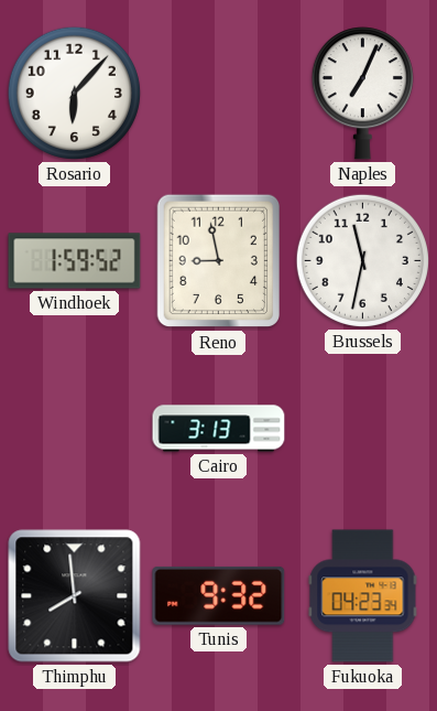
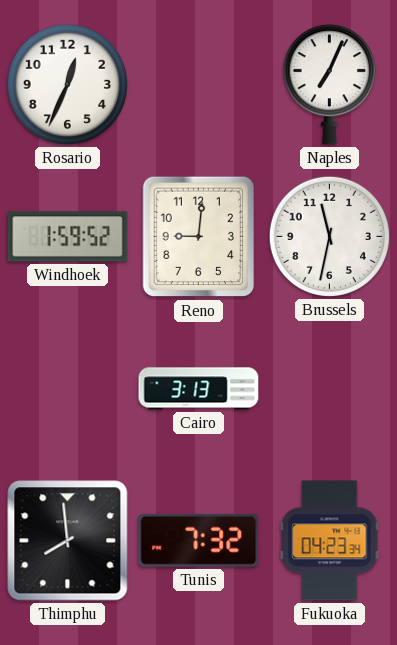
Rosario: 6:07 -> 12:34
Reno: 8:58 -> 9:01
Tunis: 9:32 -> 7:32
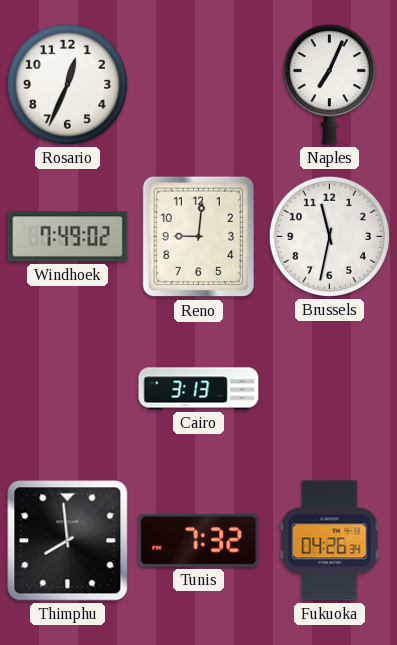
Windhoek: 1:59 -> 7:49
Fukuoka: 04:23 -> 04:26
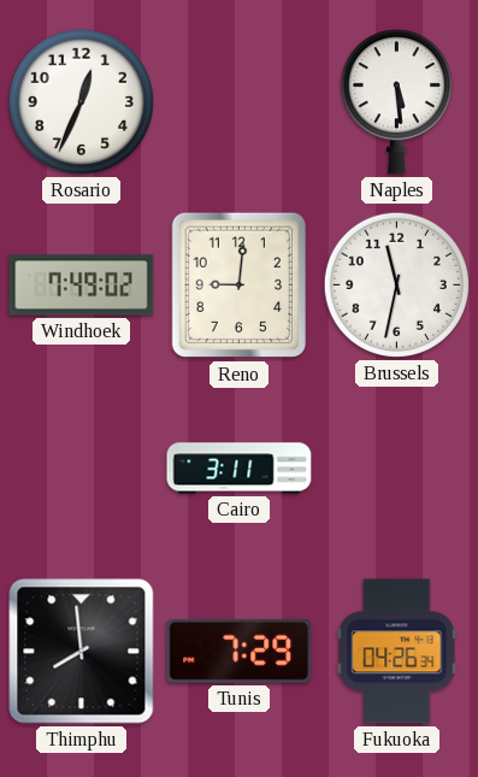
Naples: 7:04 -> 5:29
Cairo: 3:13 -> 3:11
Tunis: 7:32 -> 7:29
